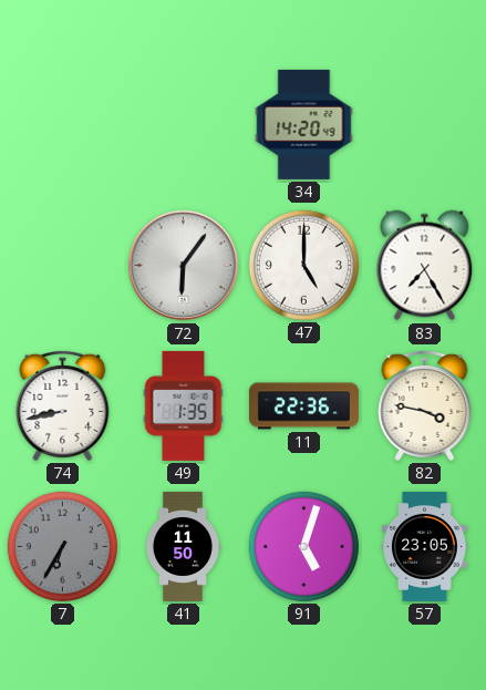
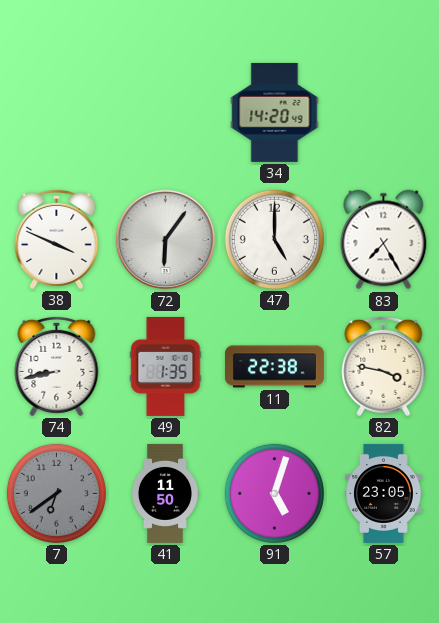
38: none -> 3:49
11: 22:36 -> 22:38
7: 6:35 -> 6:39
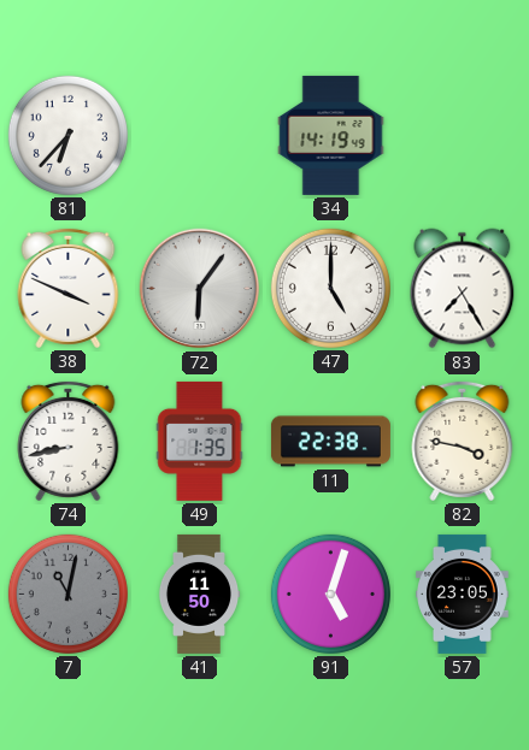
81: none -> 6:37
34: 14:20 -> 14:19
7: 6:39 -> 11:02
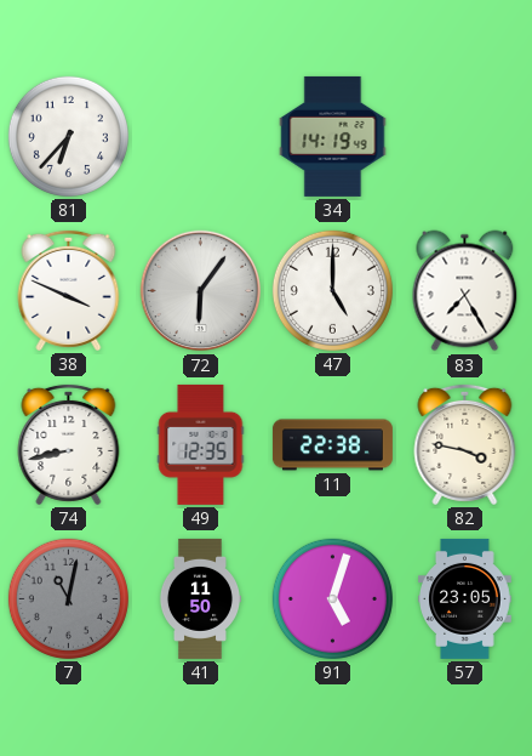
49: 1:35 -> 12:35
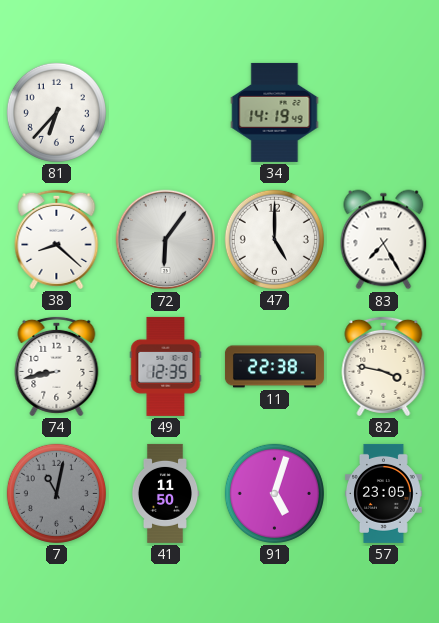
38: 3:49 -> 8:22
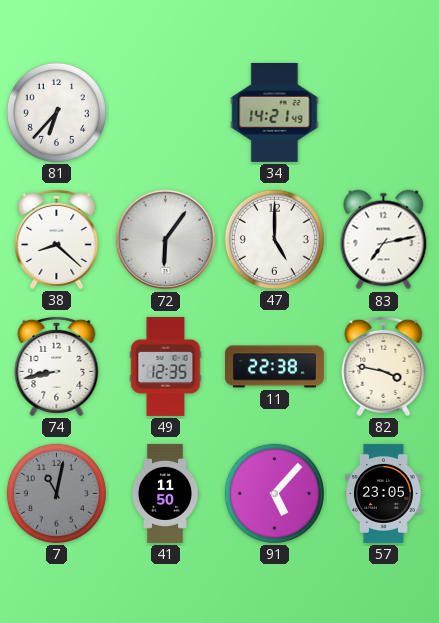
34: 14:19 -> 14:21
83: 7:25 -> 7:13
91: 5:03 -> 5:07
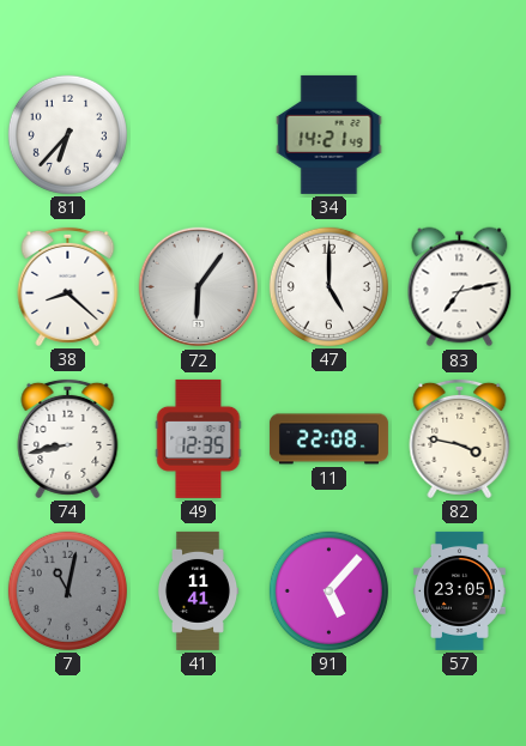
11: 22:38 -> 22:08
41: 11:50 -> 11:41
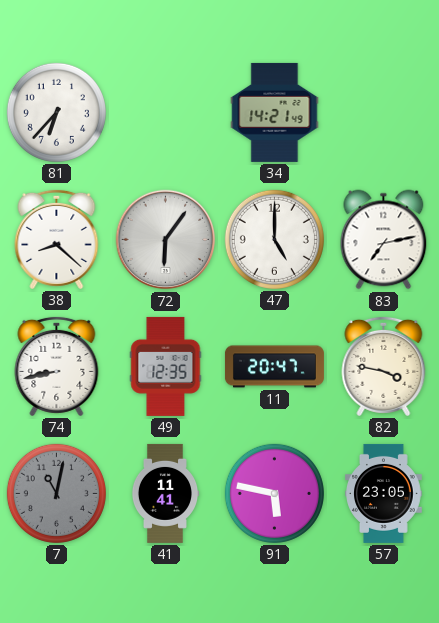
11: 22:08 -> 20:47
91: 5:07 -> 5:47
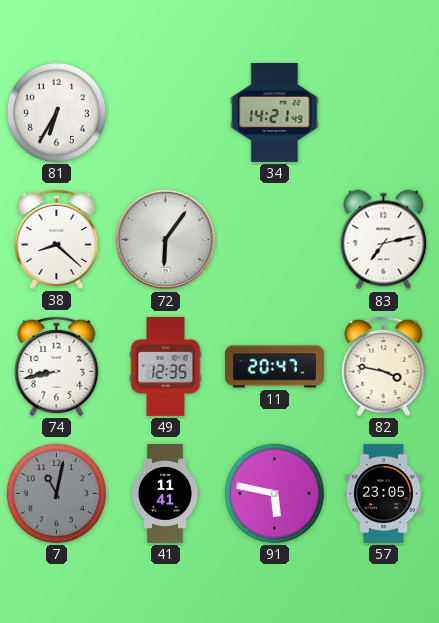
81: 6:37 -> 6:35
47: 5:00 -> none
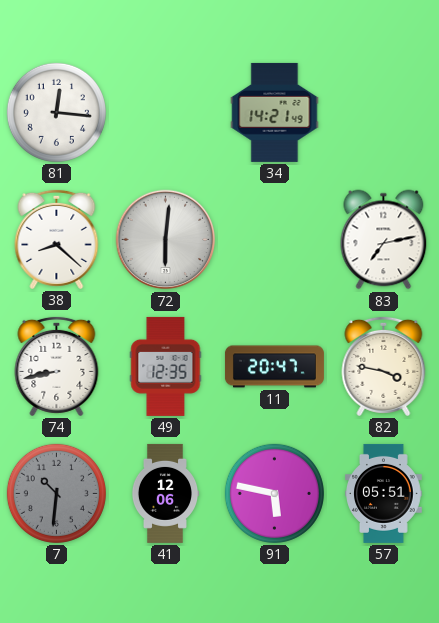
81: 6:35 -> 12:16
72: 6:06 -> 6:01
7: 11:02 -> 10:31
41: 11:41 -> 12:06
57: 23:05 -> 05:51
